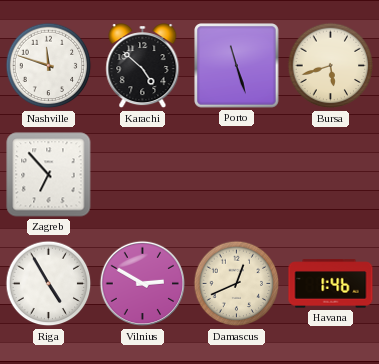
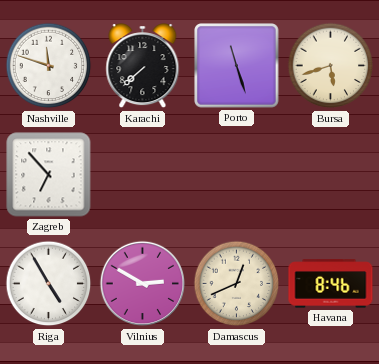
Karachi: 4:52 -> 7:38
Havana: 1:46 -> 8:46
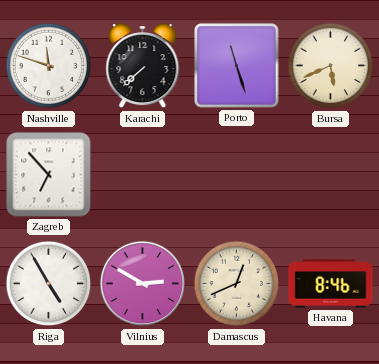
Bursa: 5:42 -> 5:41
